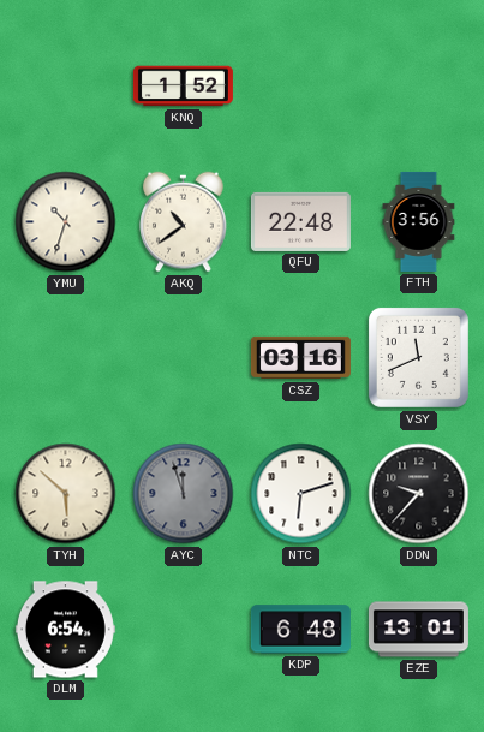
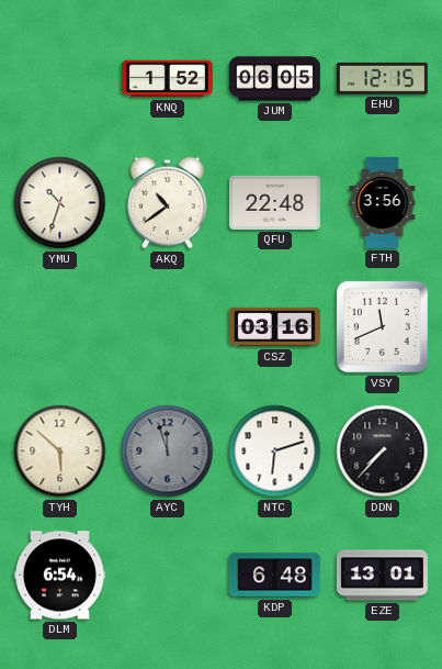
JUM: none -> 06:05
EHU: none -> 12:15
DDN: 9:37 -> 7:37
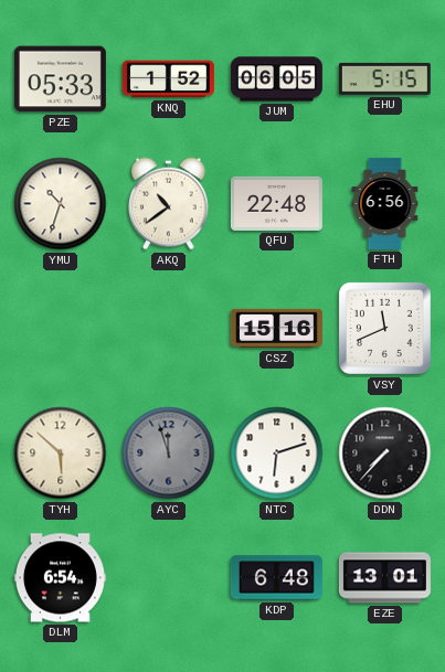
PZE: none -> 05:33
EHU: 12:15 -> 5:15
FTH: 3:56 -> 6:56
CSZ: 03:16 -> 15:16
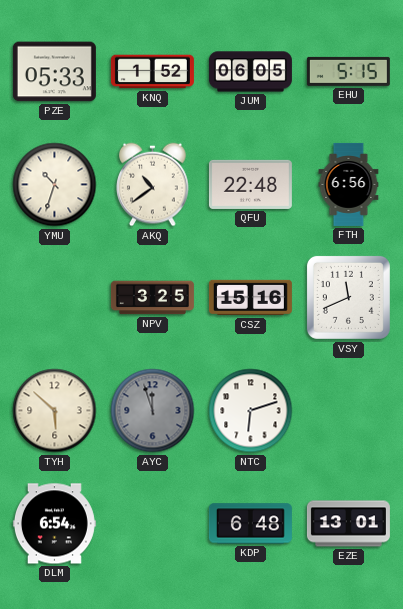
NPV: none -> 3:25
DDN: 7:37 -> none
